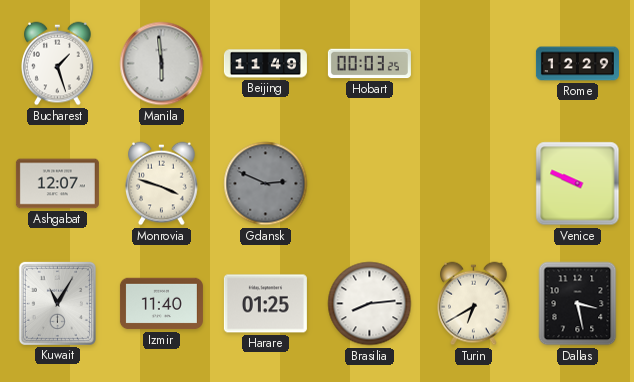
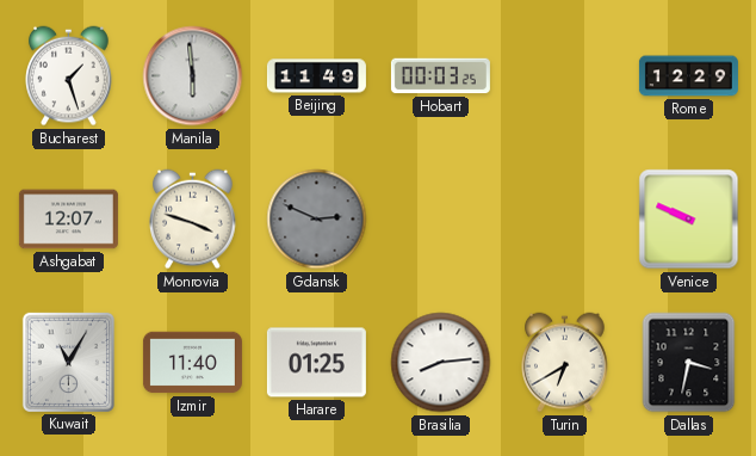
Dallas: 3:28 -> 3:32
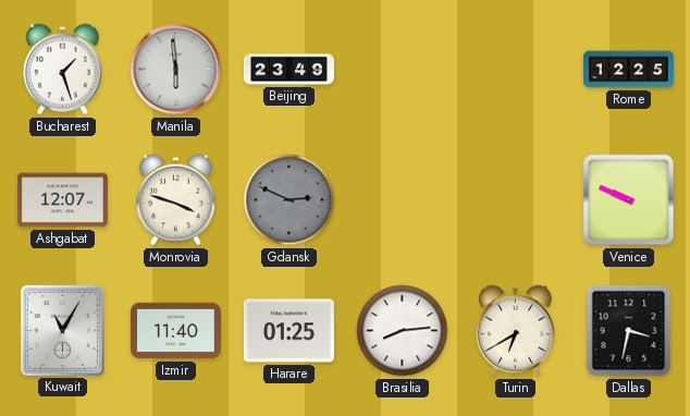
Beijing: 11:49 -> 23:49
Hobart: 00:03 -> none
Rome: 12:29 -> 12:25
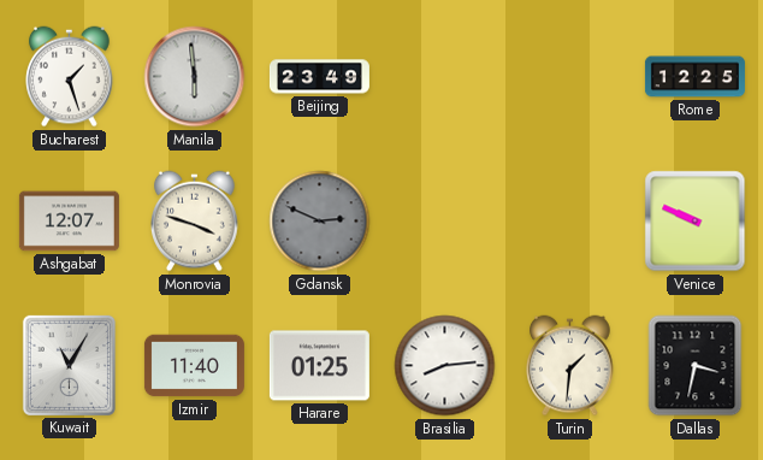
Turin: 6:40 -> 1:31
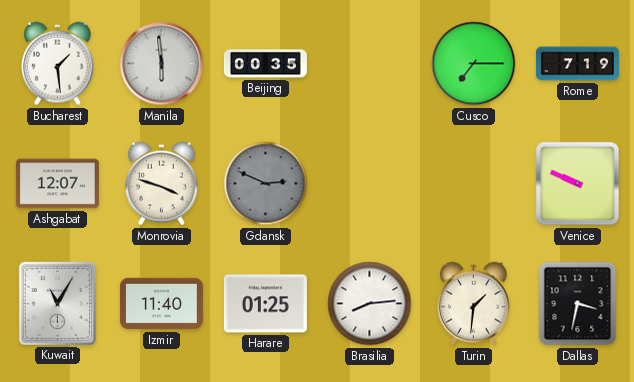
Bucharest: 1:27 -> 1:29
Beijing: 23:49 -> 00:35
Cusco: none -> 7:15
Rome: 12:25 -> 7:19
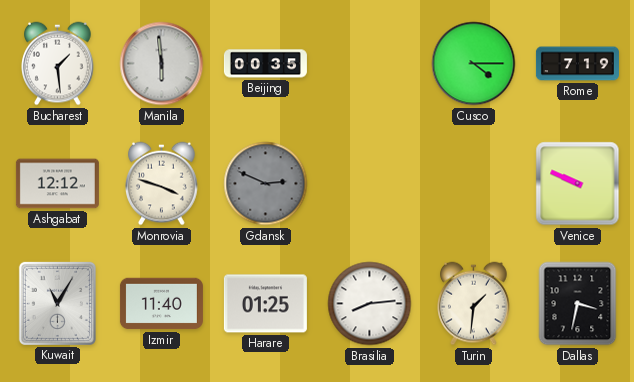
Cusco: 7:15 -> 4:15
Ashgabat: 12:07 -> 12:12
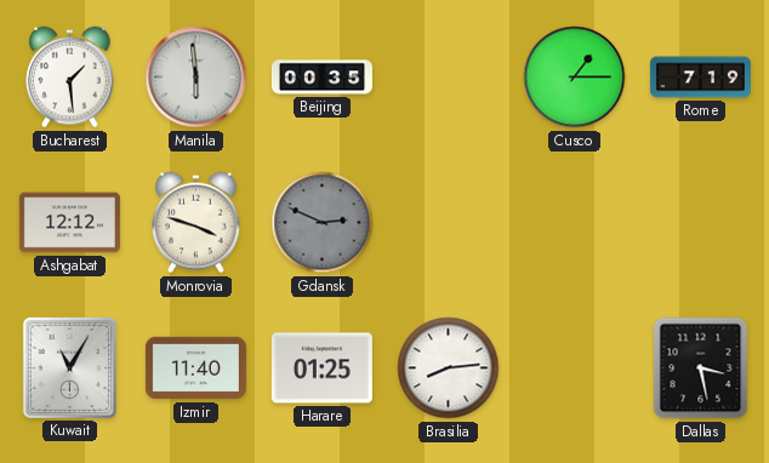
Cusco: 4:15 -> 1:15
Venice: 9:49 -> none
Turin: 1:31 -> none
Dallas: 3:32 -> 3:28
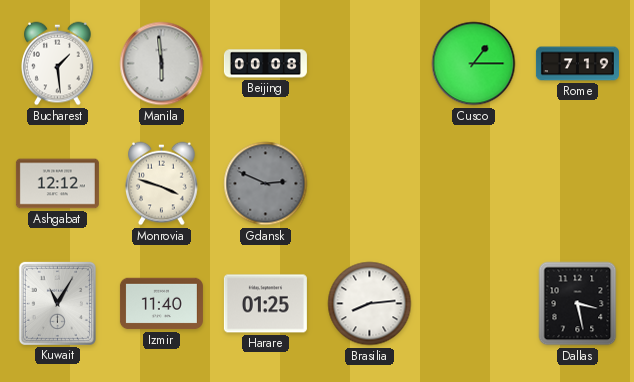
Beijing: 00:35 -> 00:08
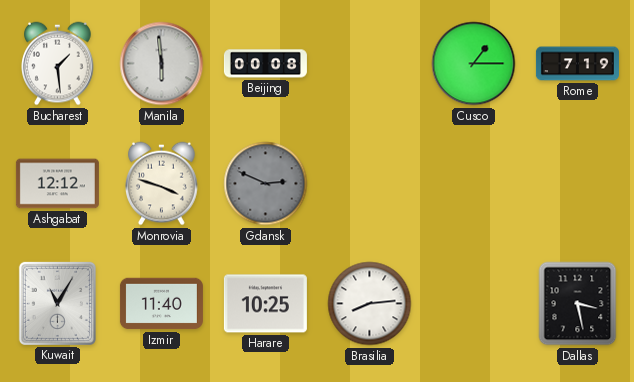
Harare: 01:25 -> 10:25
